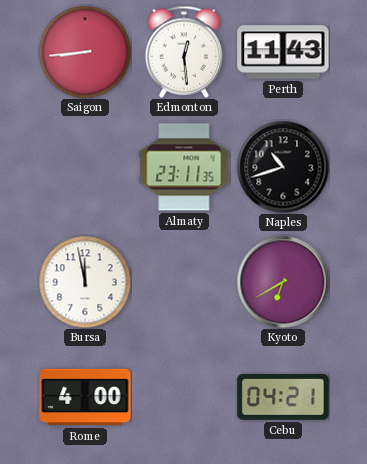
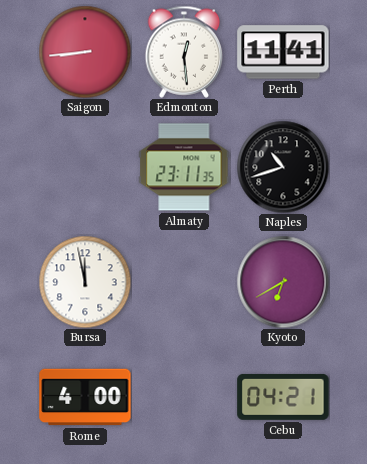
Perth: 11:43 -> 11:41
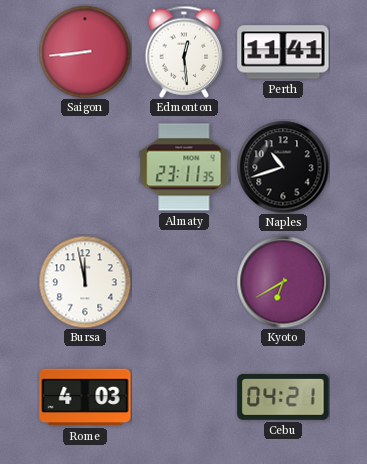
Rome: 4:00 -> 4:03
